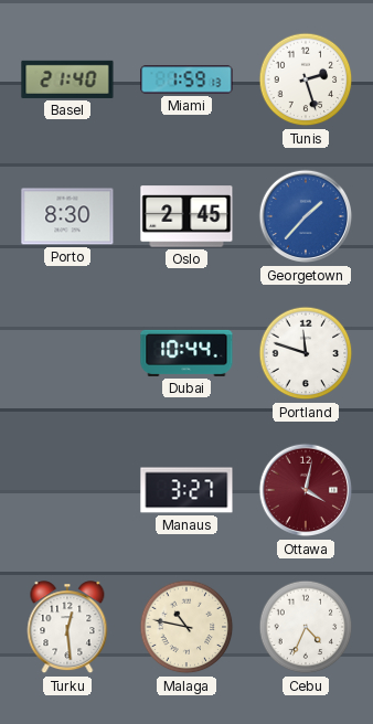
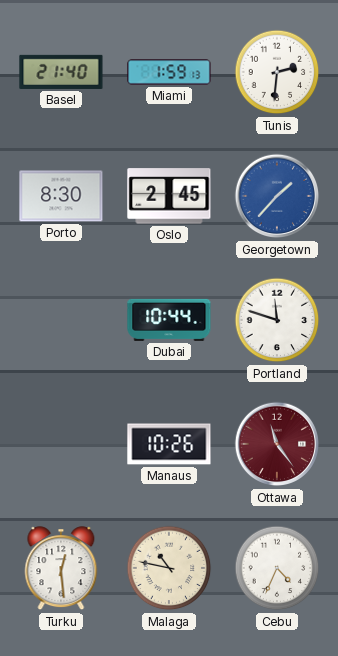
Tunis: 2:27 -> 2:31
Manaus: 3:27 -> 10:26
Ottawa: 4:02 -> 11:24
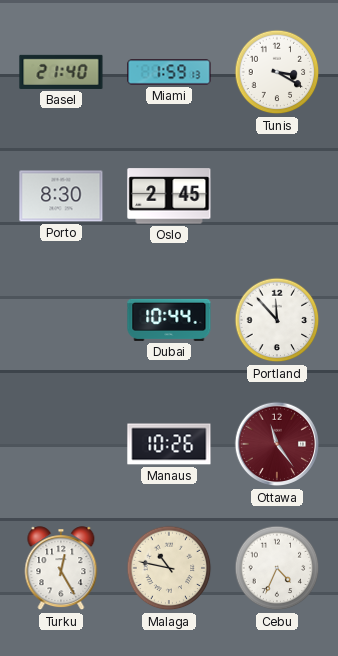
Tunis: 2:31 -> 3:20
Georgetown: 1:37 -> none
Portland: 11:48 -> 11:53
Turku: 12:29 -> 12:25
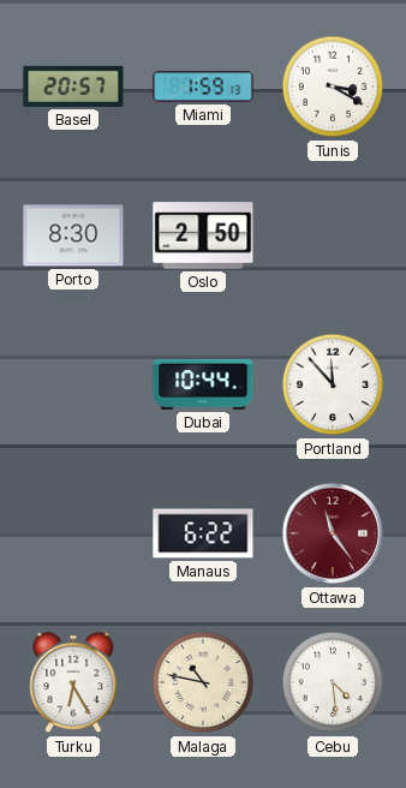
Basel: 21:40 -> 20:57
Oslo: 2:45 -> 2:50
Manaus: 10:26 -> 6:22
Turku: 12:25 -> 6:25
Cebu: 4:34 -> 4:29
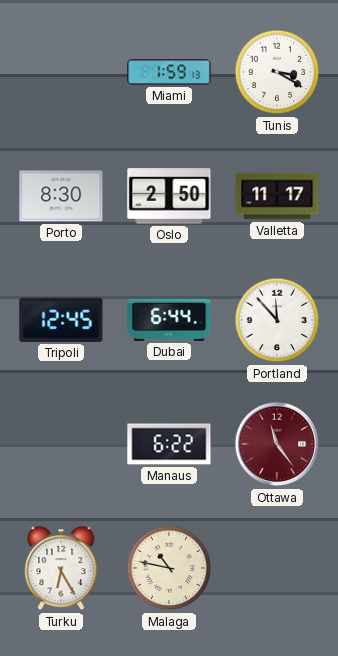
Basel: 20:57 -> none
Valletta: none -> 11:17
Tripoli: none -> 12:45
Dubai: 10:44 -> 6:44
Cebu: 4:29 -> none
